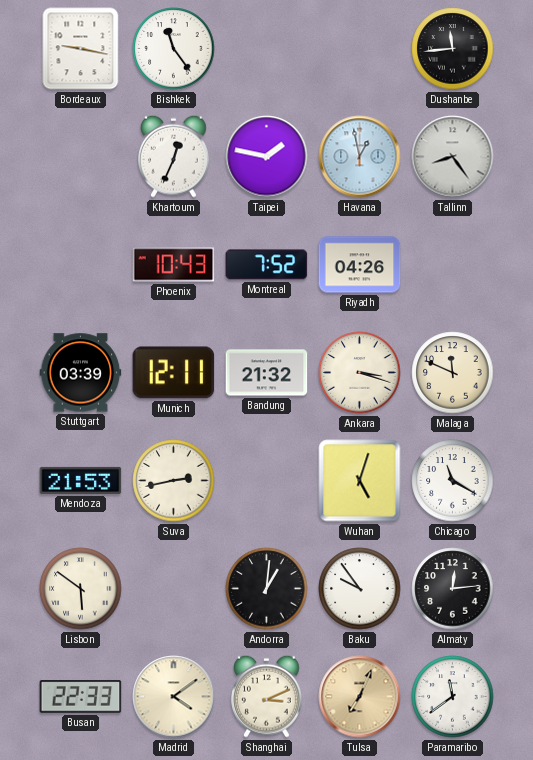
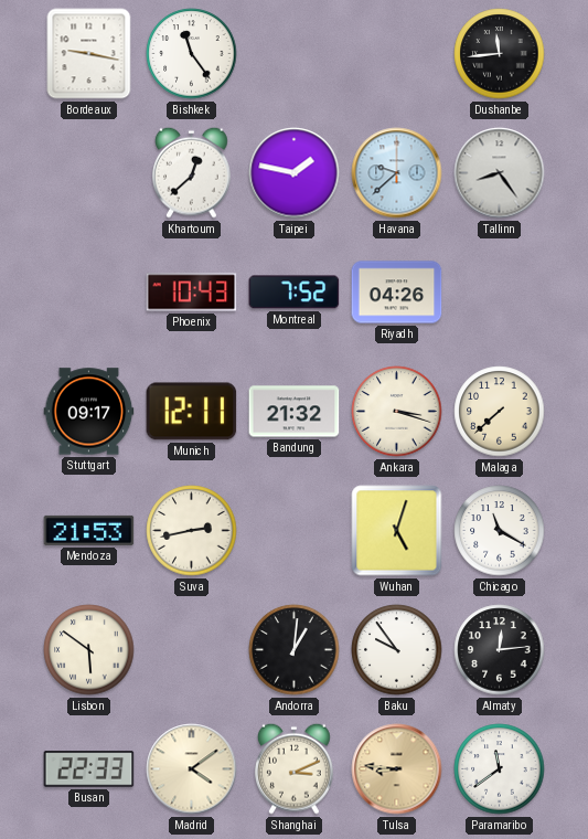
Khartoum: 12:34 -> 12:38
Havana: 12:58 -> 9:38
Stuttgart: 03:39 -> 09:17
Malaga: 11:49 -> 7:38
Tulsa: 7:04 -> 8:46
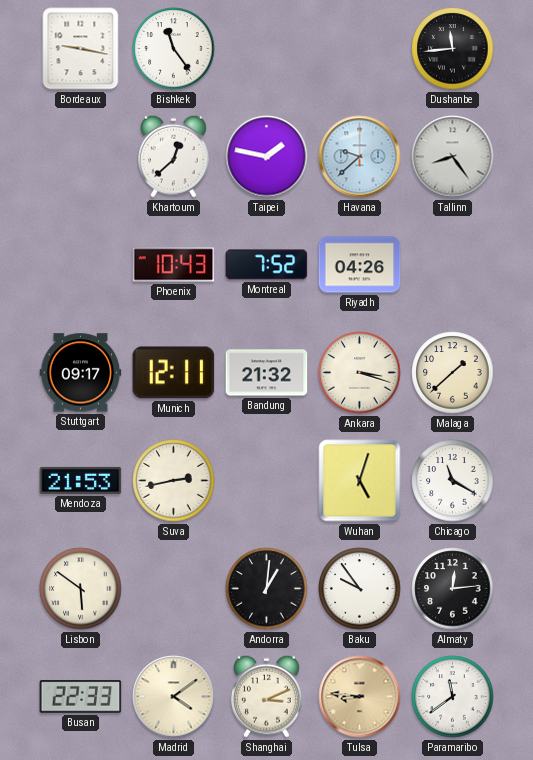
Malaga: 7:38 -> 1:38
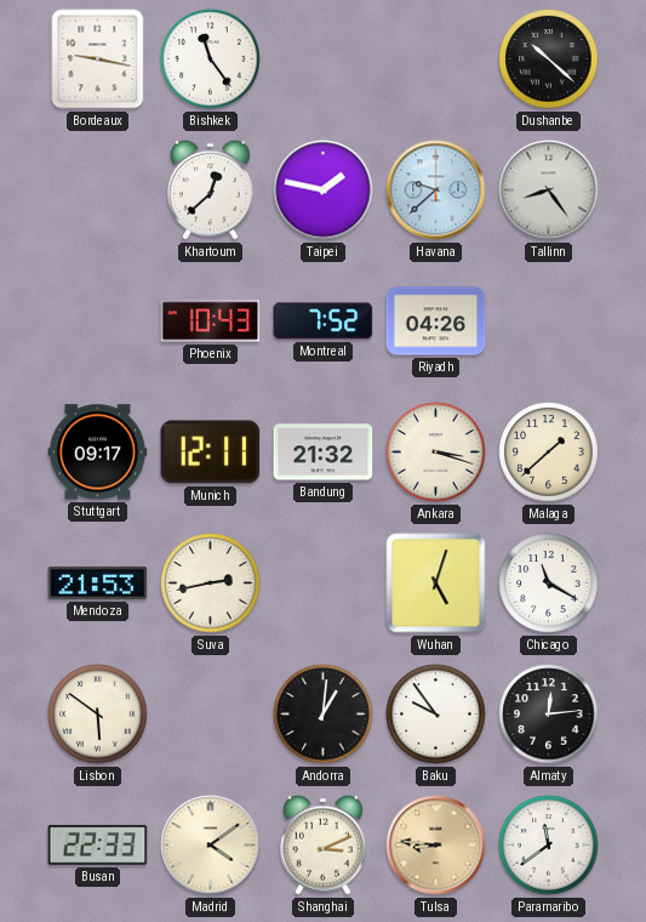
Dushanbe: 11:44 -> 10:22
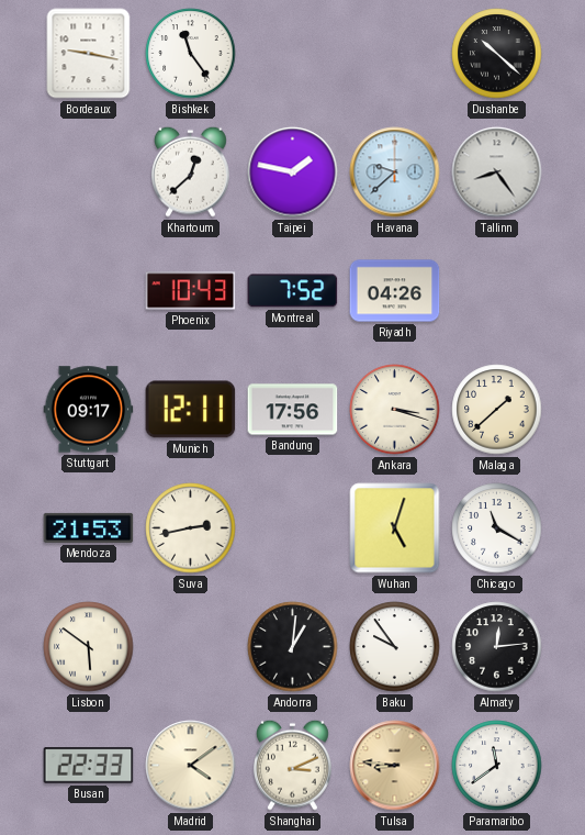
Bandung: 21:32 -> 17:56
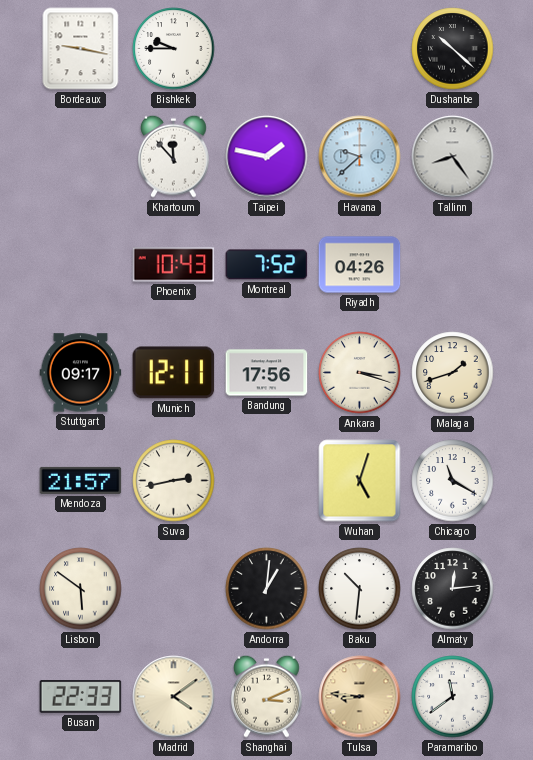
Bishkek: 11:24 -> 9:45
Khartoum: 12:38 -> 11:53
Malaga: 1:38 -> 1:42
Mendoza: 21:53 -> 21:57
Baku: 9:54 -> 10:31
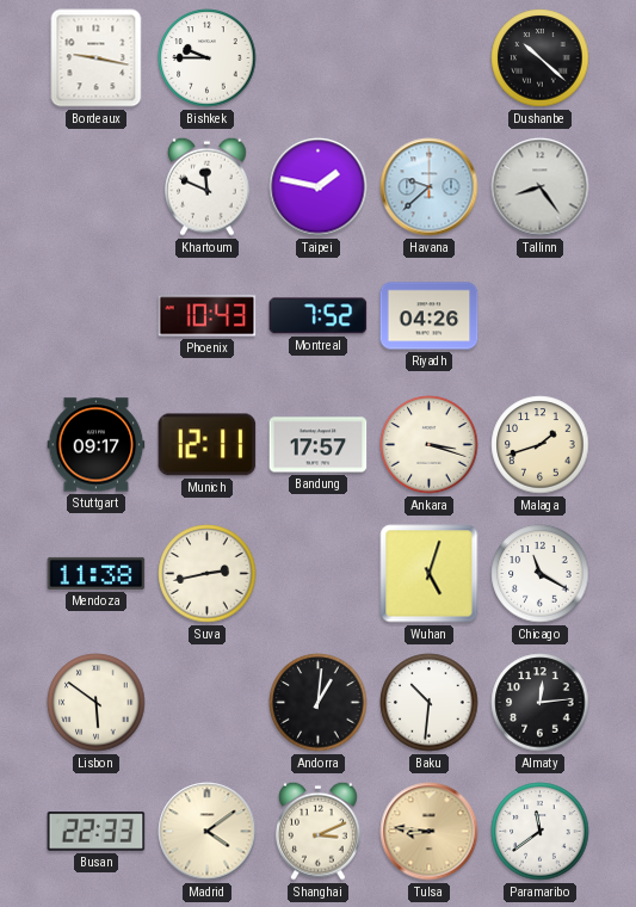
Khartoum: 11:53 -> 11:49
Bandung: 17:56 -> 17:57
Mendoza: 21:57 -> 11:38
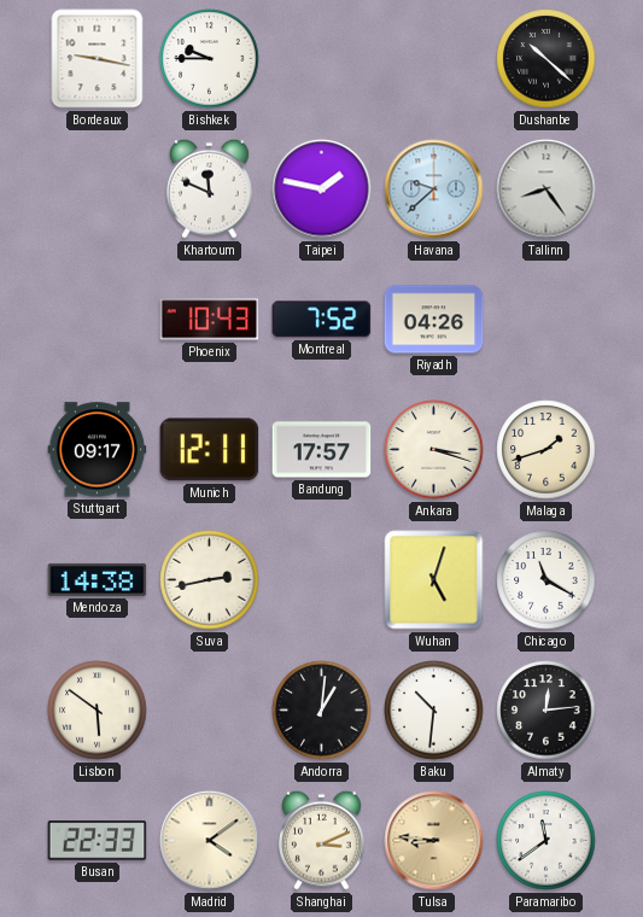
Mendoza: 11:38 -> 14:38
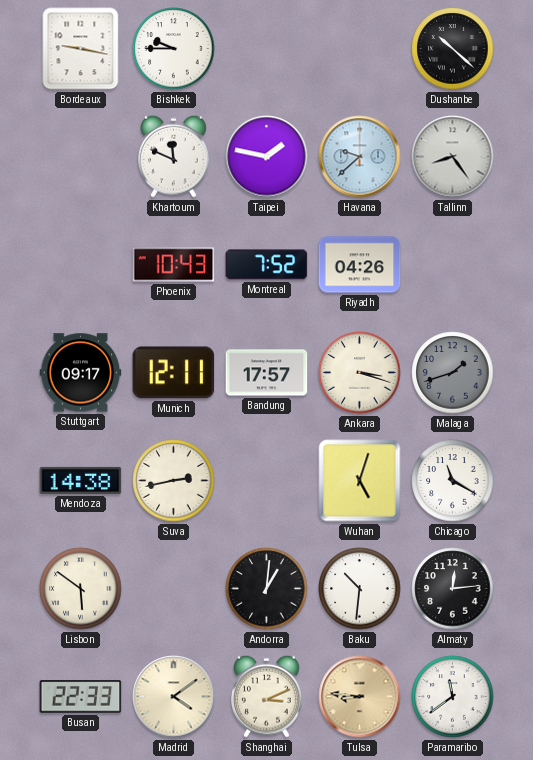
Malaga dial: cream -> grey
